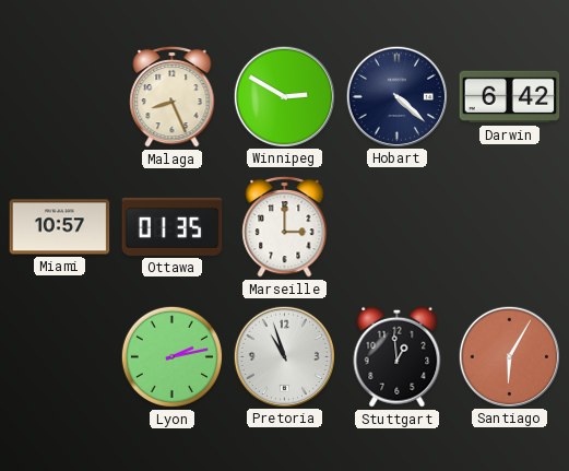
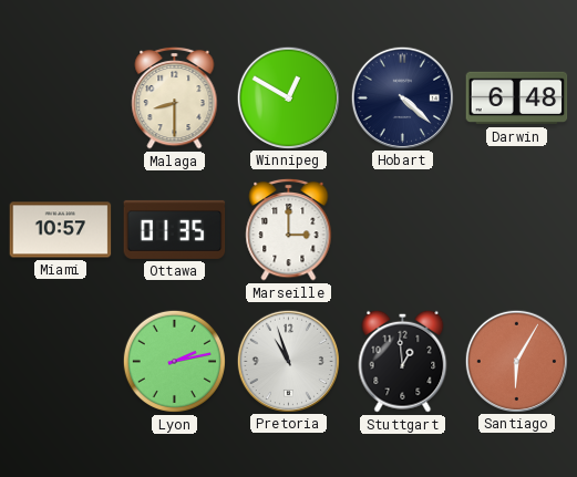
Malaga: 8:26 -> 8:30
Winnipeg: 2:50 -> 12:50
Darwin: 6:42 -> 6:48
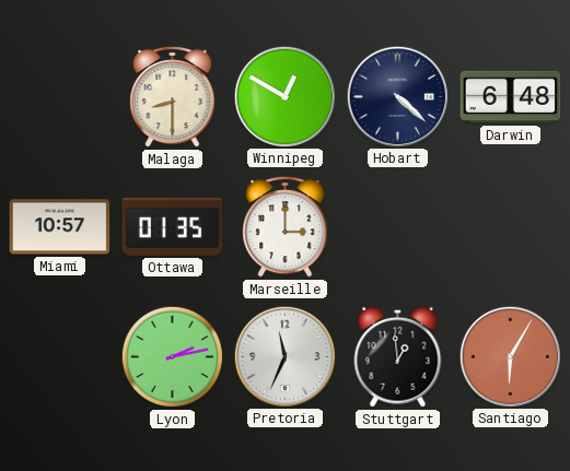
Pretoria: 10:57 -> 11:34
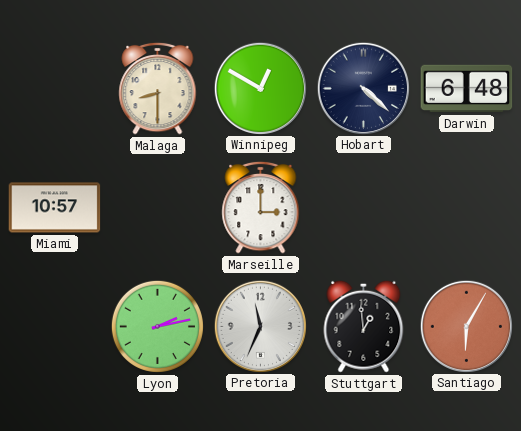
Ottawa: 01:35 -> none
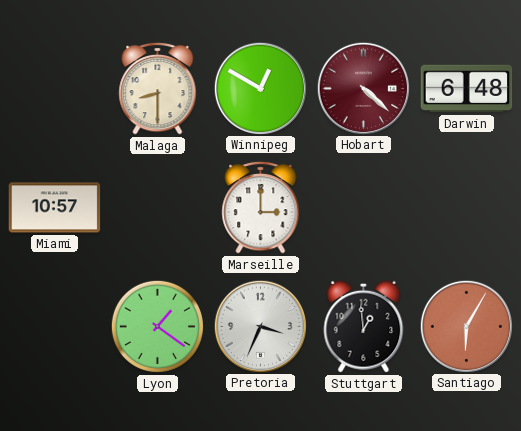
Hobart dial: navy -> burgundy
Lyon: 2:13 -> 1:21
Pretoria: 11:34 -> 3:34
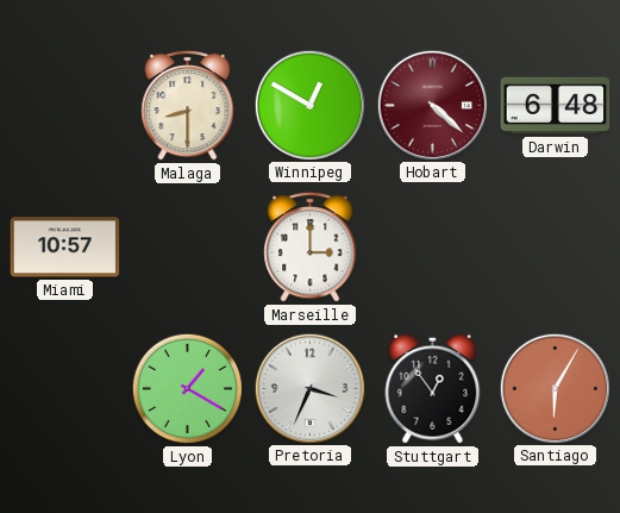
Lyon: 1:21 -> 1:20
Stuttgart: 12:59 -> 12:54
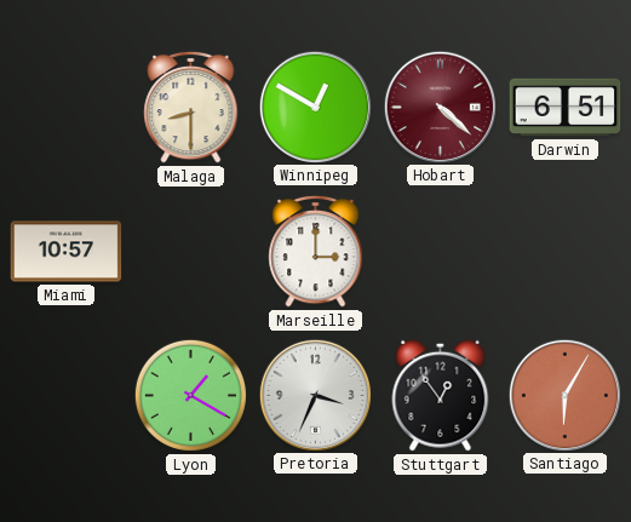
Darwin: 6:48 -> 6:51
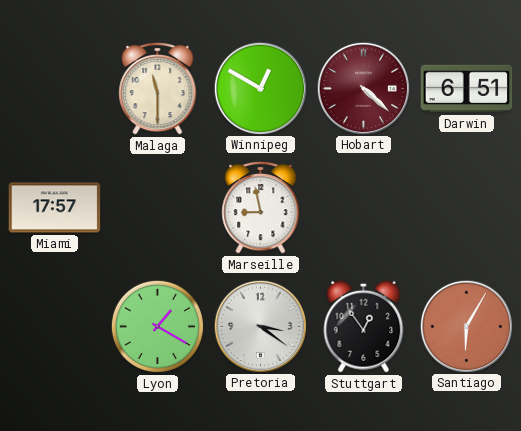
Malaga: 8:30 -> 11:30
Miami: 10:57 -> 17:57
Marseille: 3:00 -> 8:58
Pretoria: 3:34 -> 3:21
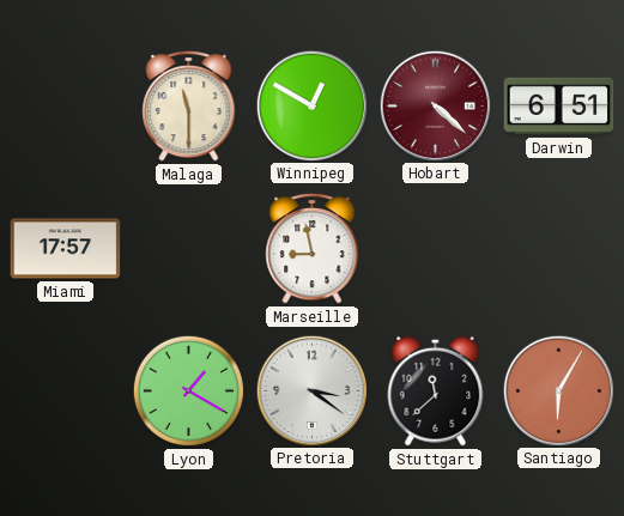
Stuttgart: 12:54 -> 11:38
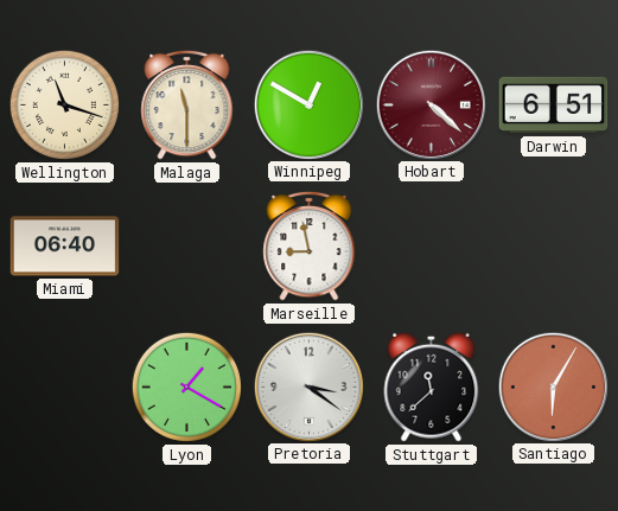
Wellington: none -> 11:18
Miami: 17:57 -> 06:40
